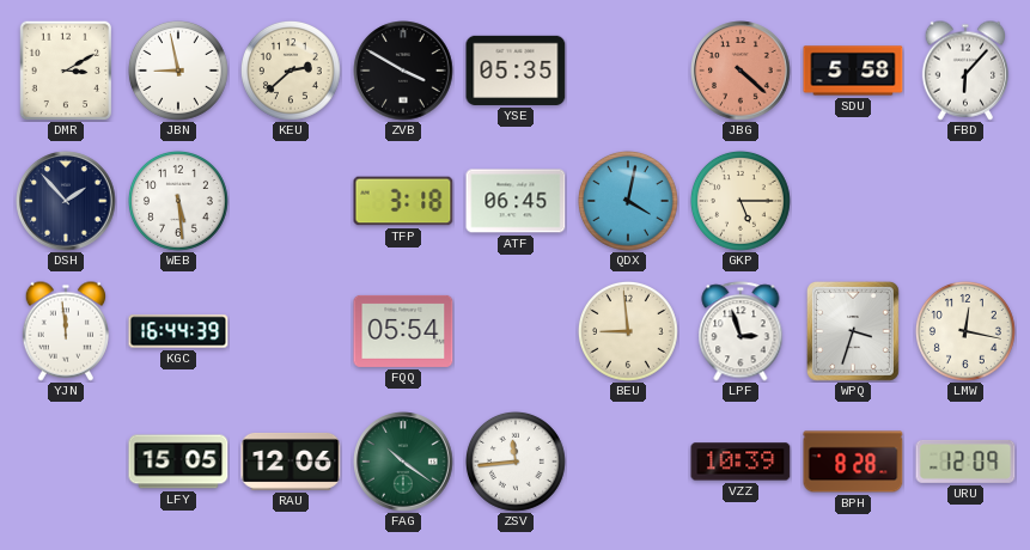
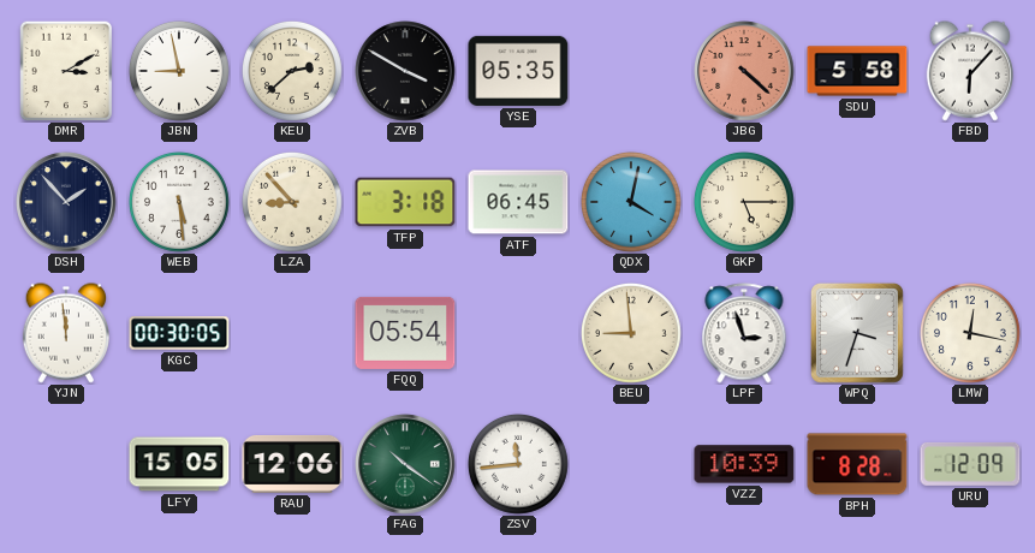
LZA: none -> 8:53
KGC: 16:44 -> 00:30
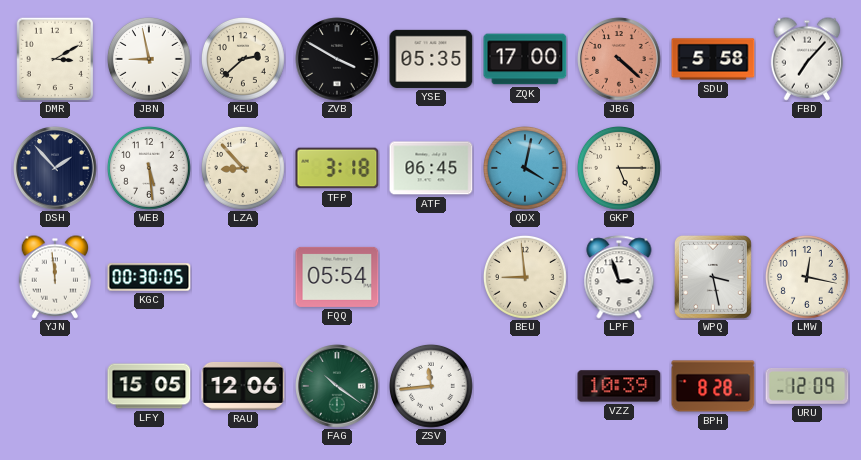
ZQK: none -> 17:00
FBD: 6:07 -> 7:07
WPQ: 3:33 -> 3:28
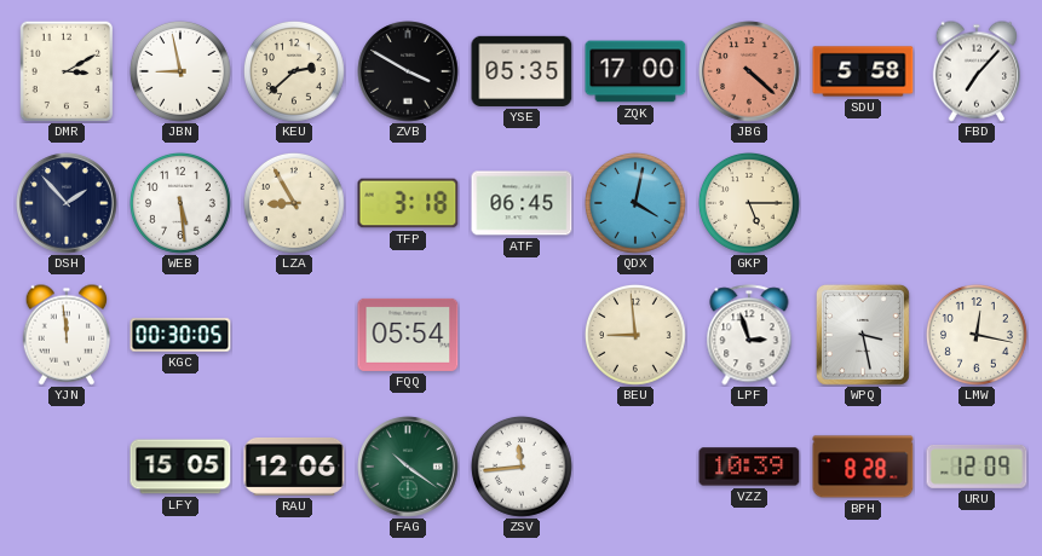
LZA: 8:53 -> 8:55
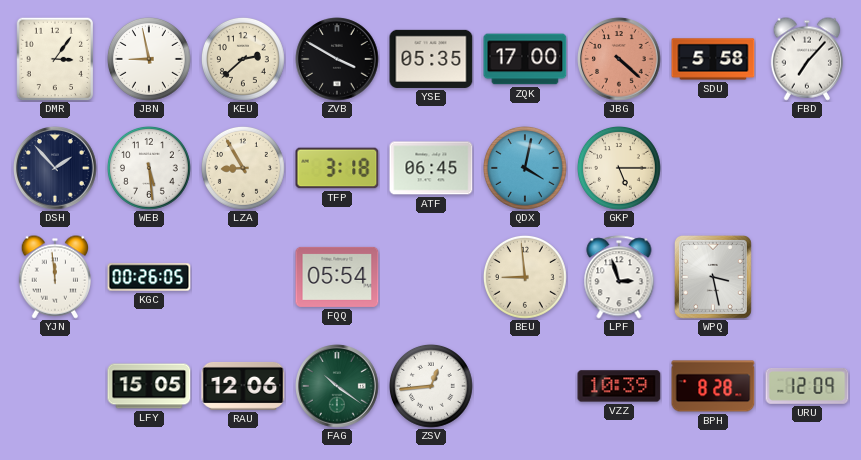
DMR: 3:10 -> 3:06
KGC: 00:30 -> 00:26
LMW: 12:17 -> none
ZSV: 11:44 -> 12:44
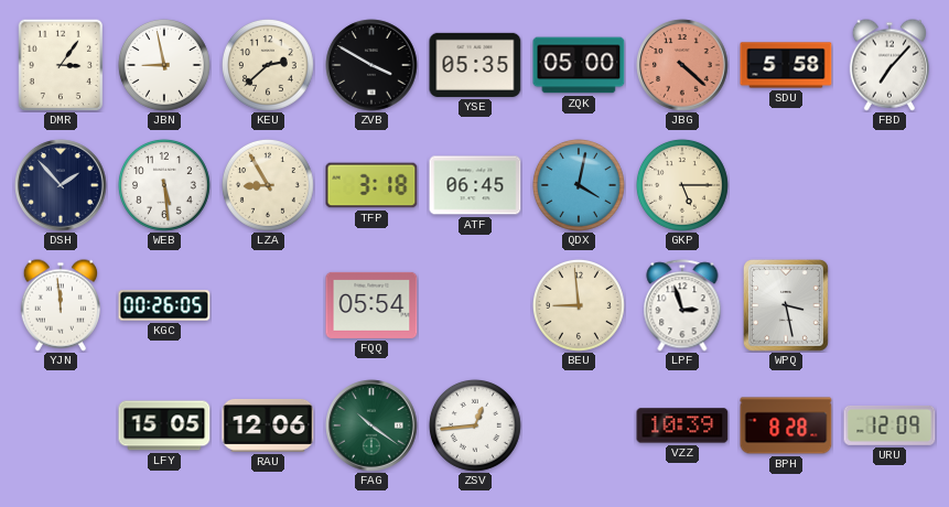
ZQK: 17:00 -> 05:00
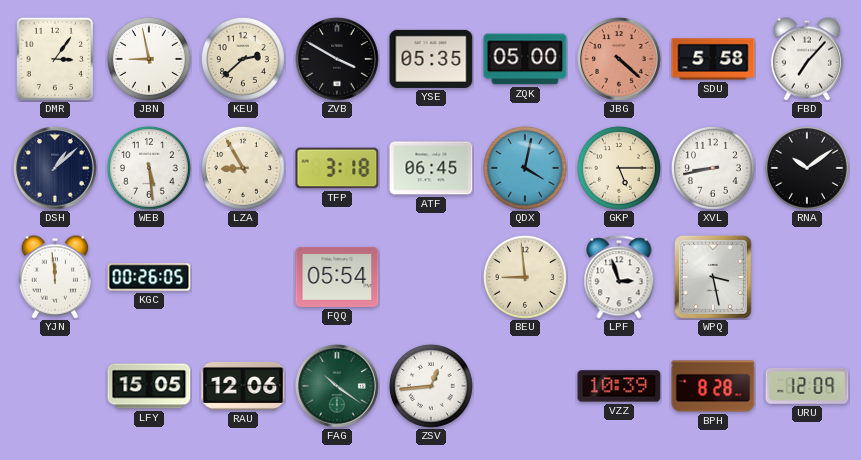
DSH: 1:53 -> 1:08
XVL: none -> 8:43
RNA: none -> 10:09
